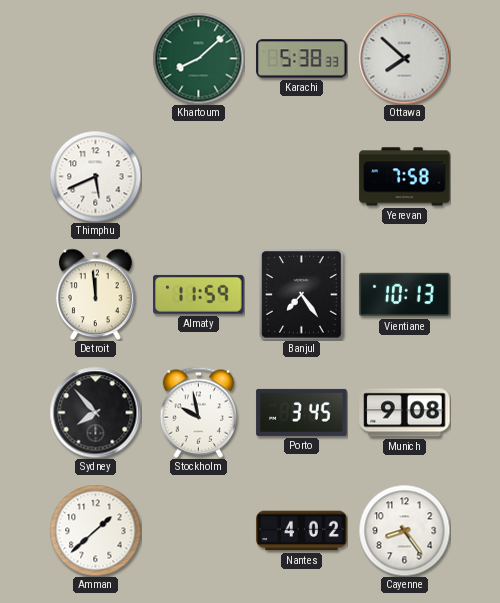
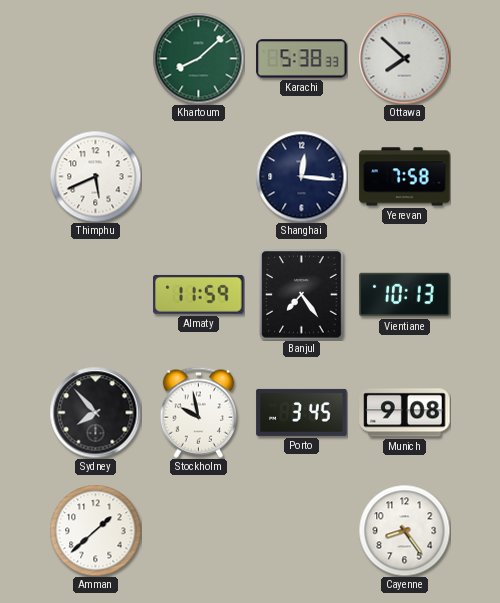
Shanghai: none -> 12:16
Detroit: 11:59 -> none
Nantes: 4:02 -> none
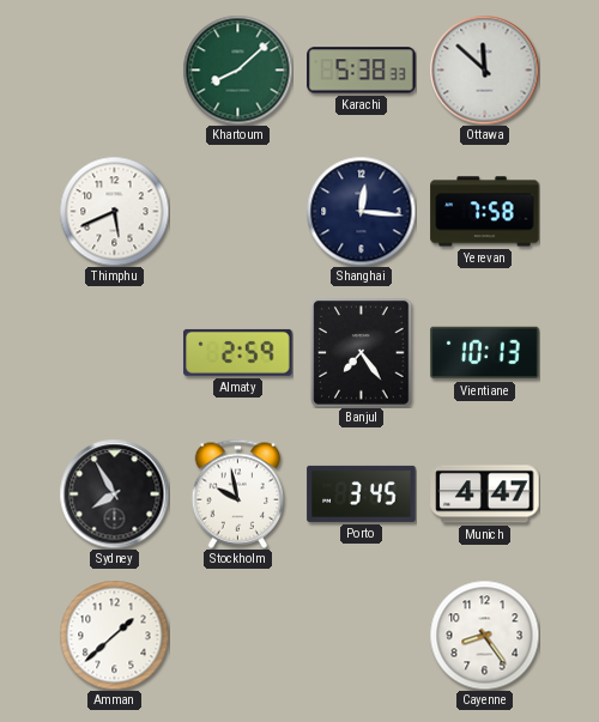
Ottawa: 7:52 -> 11:52
Almaty: 11:59 -> 2:59
Sydney: 7:53 -> 7:55
Munich: 9:08 -> 4:47
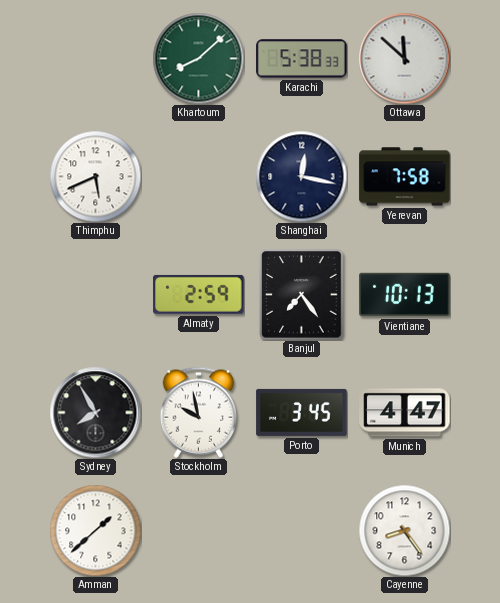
Shanghai: 12:16 -> 12:17
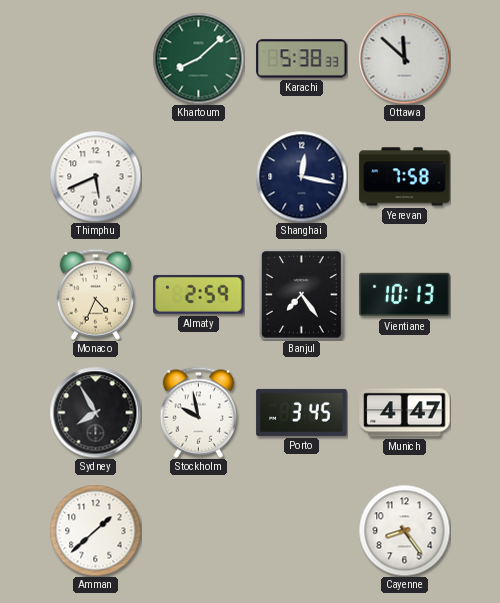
Monaco: none -> 4:34
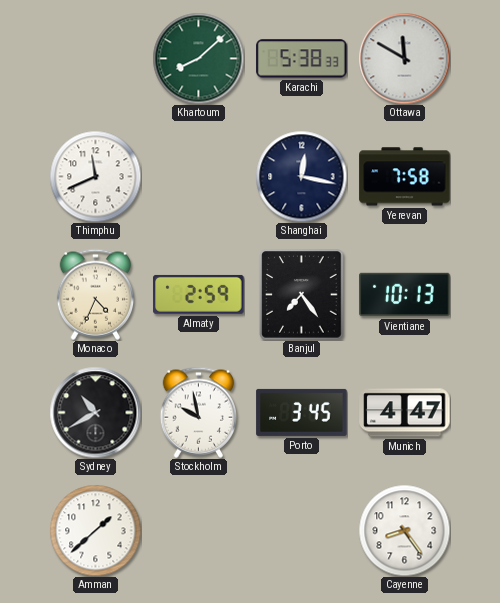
Ottawa: 11:52 -> 11:50
Thimphu: 5:41 -> 11:41
Sydney: 7:55 -> 10:40
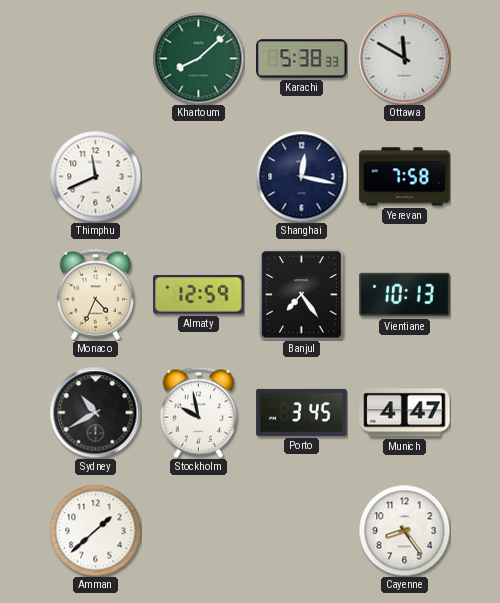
Almaty: 2:59 -> 12:59
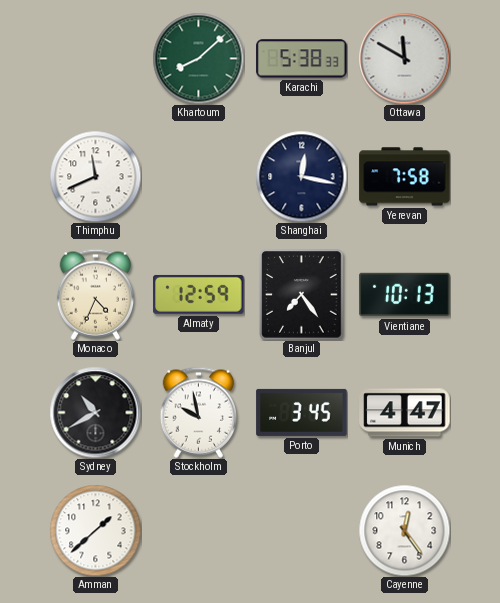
Cayenne: 8:24 -> 12:24
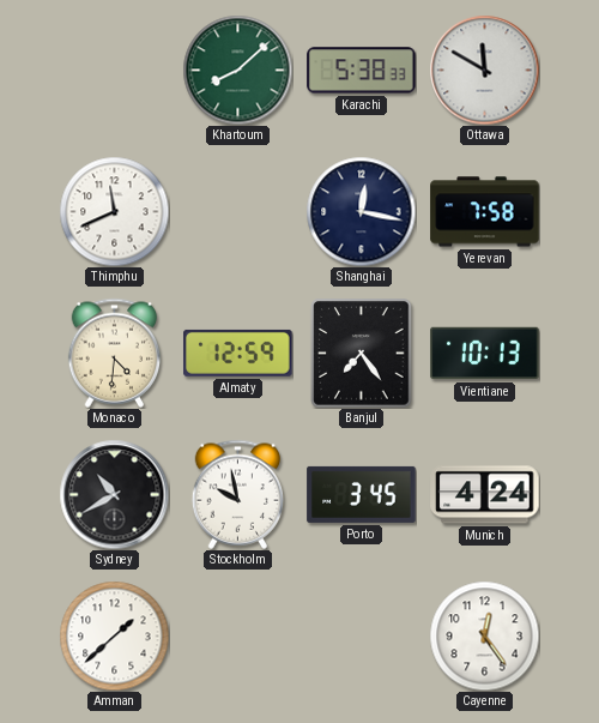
Monaco: 4:34 -> 4:31
Munich: 4:47 -> 4:24
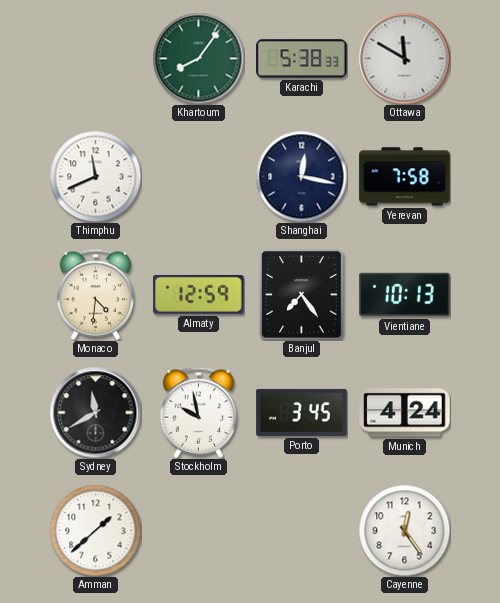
Khartoum: 8:08 -> 8:06
Sydney: 10:40 -> 11:40
